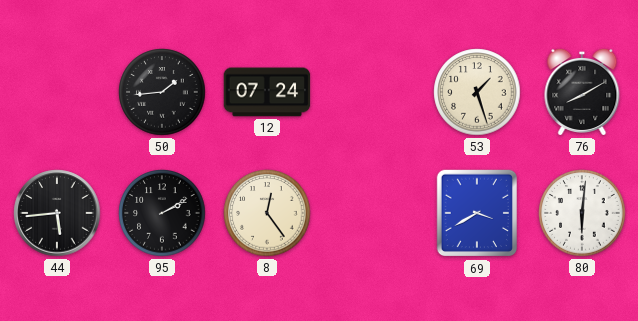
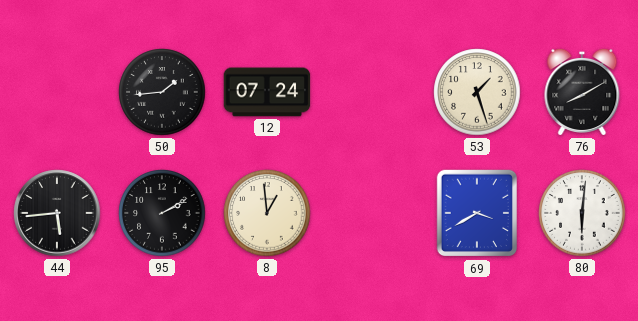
8: 12:24 -> 12:59
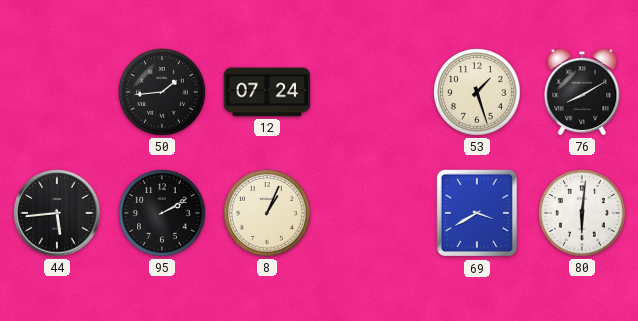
8: 12:59 -> 1:04
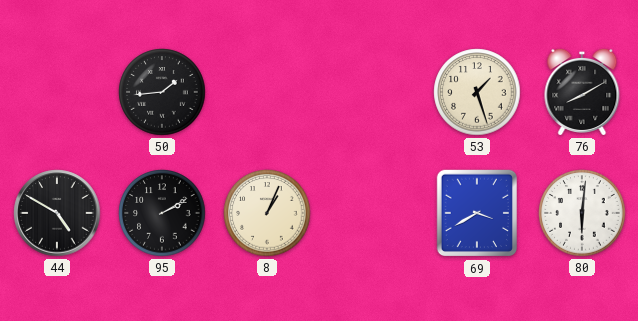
12: 07:24 -> none
44: 5:44 -> 4:50
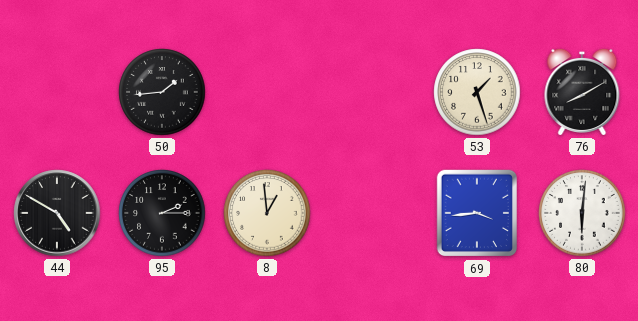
95: 2:10 -> 2:15
8: 1:04 -> 12:59
69: 3:40 -> 3:44
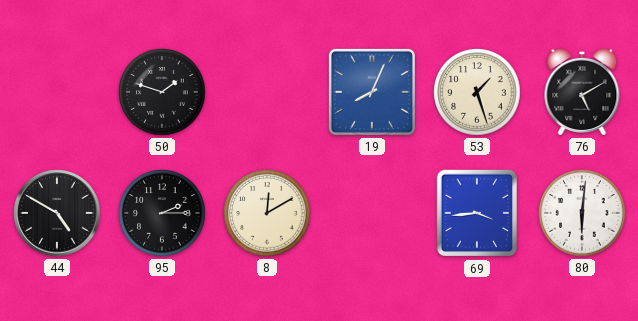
50: 1:44 -> 1:48
19: none -> 8:04
76: 8:10 -> 5:10
8: 12:59 -> 12:10
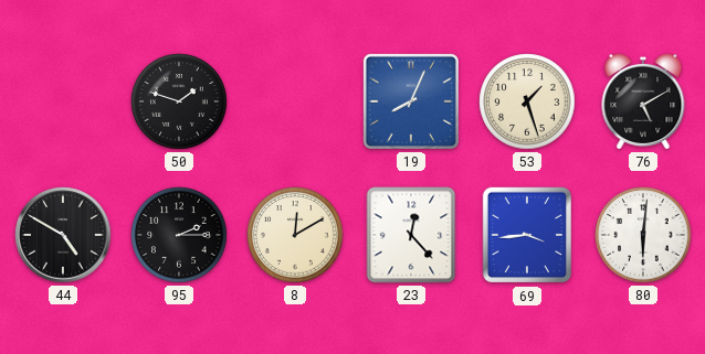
23: none -> 12:23
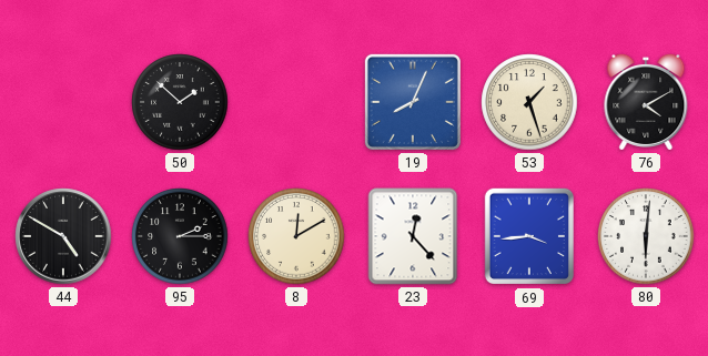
50: 1:48 -> 1:52
76: 5:10 -> 4:10
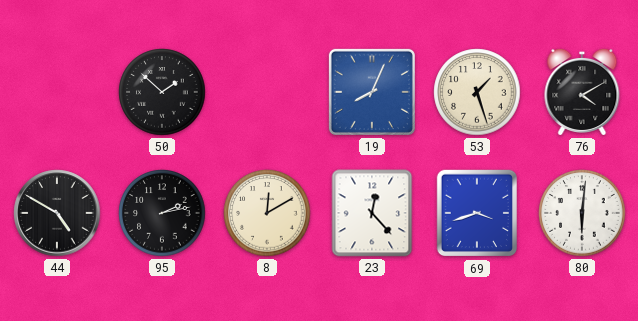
95: 2:15 -> 2:13
69: 3:44 -> 3:42
